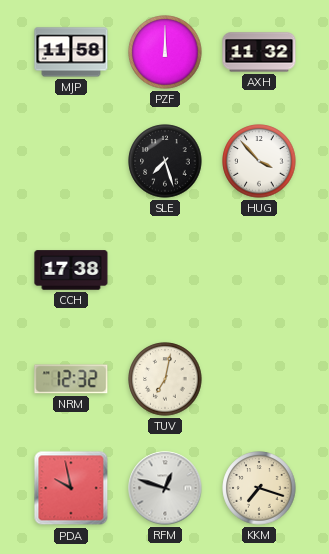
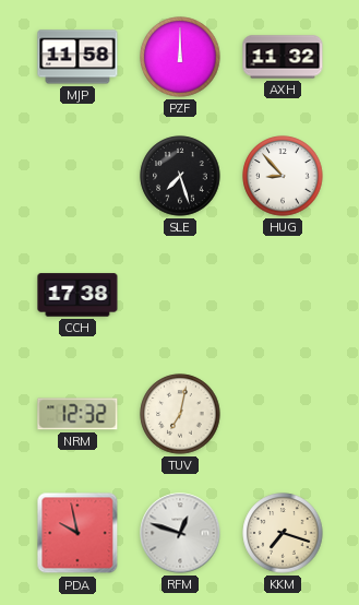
HUG: 3:53 -> 8:53
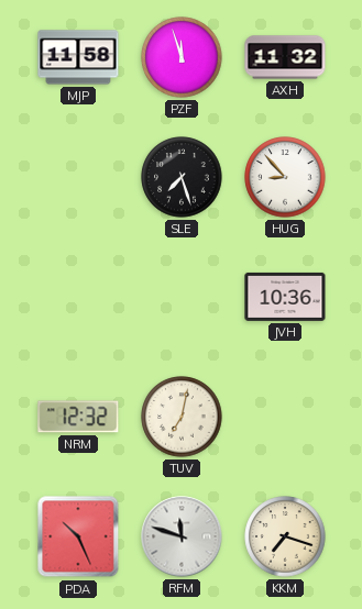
PZF: 12:00 -> 11:57
CCH: 17:38 -> none
JVH: none -> 10:36
PDA: 9:58 -> 10:26
RFM: 12:48 -> 11:48
